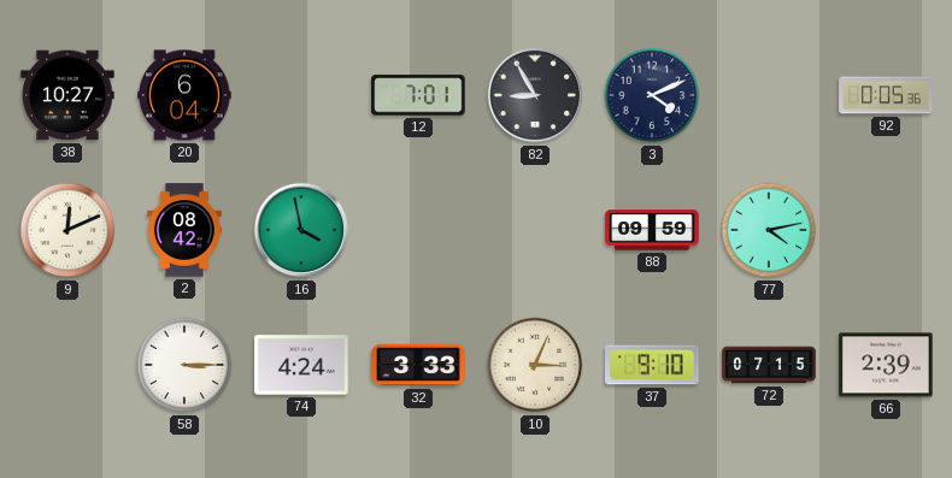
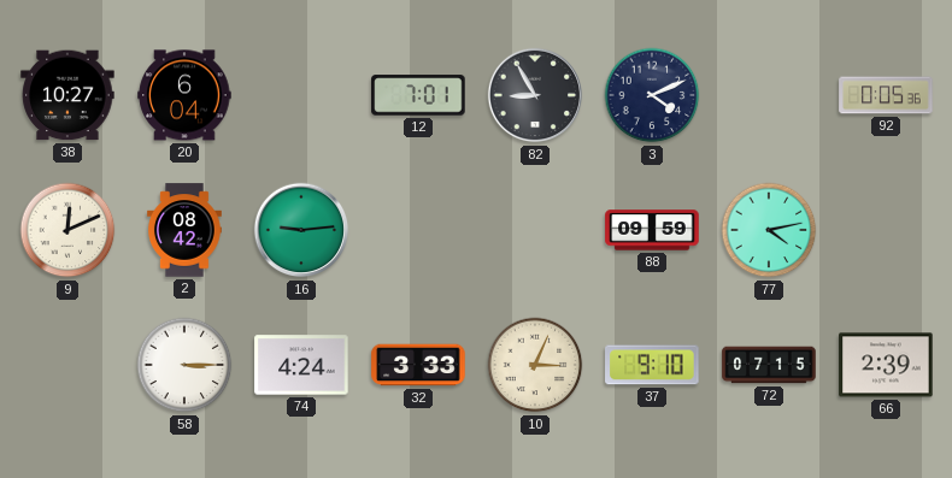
16: 3:58 -> 9:14
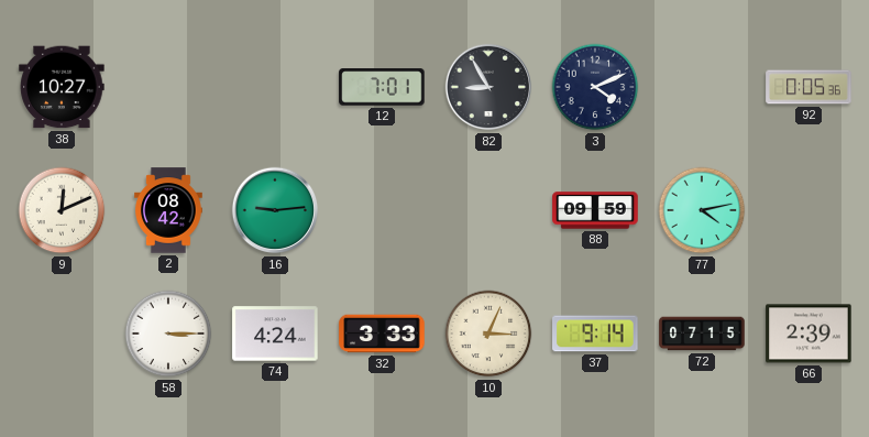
20: 6:04 -> none
37: 9:10 -> 9:14
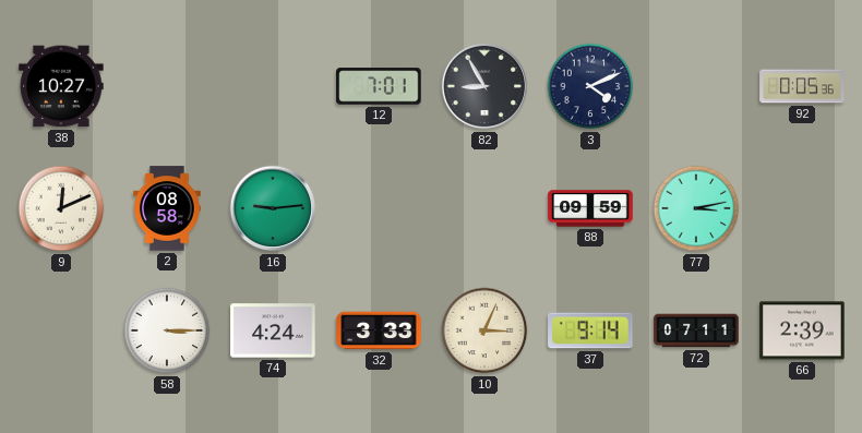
2: 08:42 -> 08:58
77: 4:13 -> 3:13
72: 07:15 -> 07:11
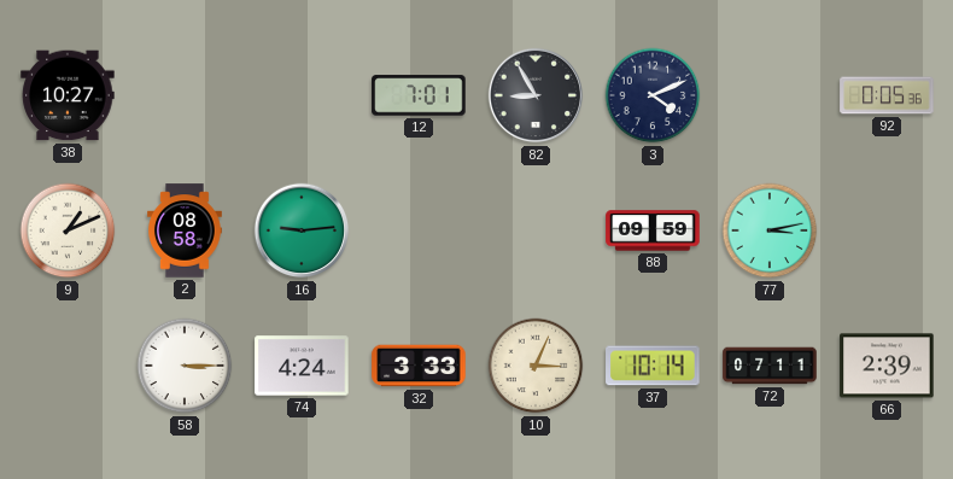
9: 12:11 -> 1:11
37: 9:14 -> 10:14
